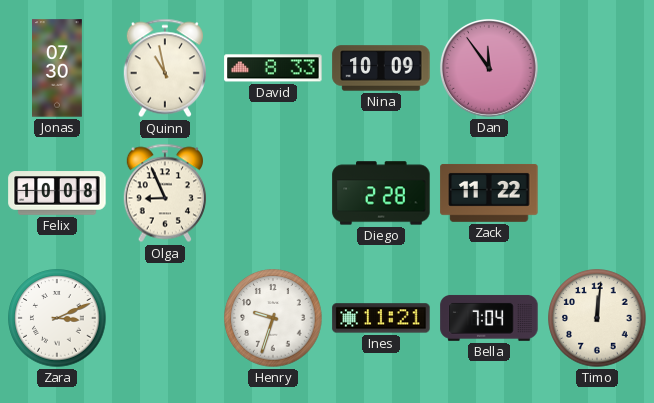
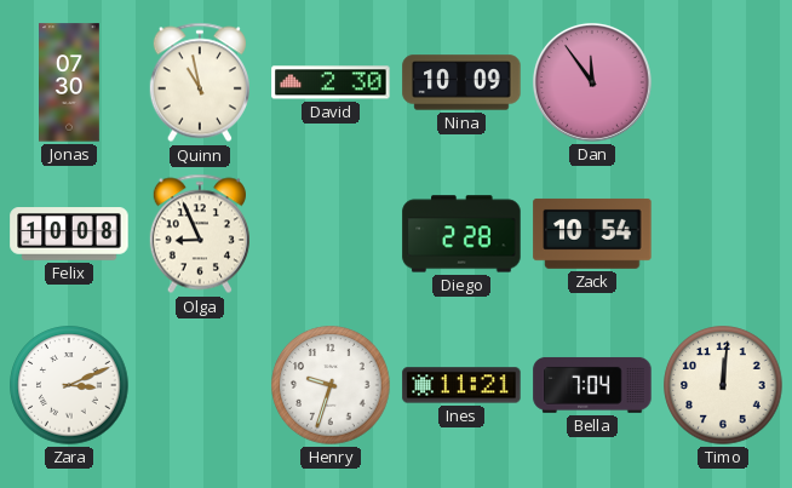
David: 8:33 -> 2:30
Zack: 11:22 -> 10:54
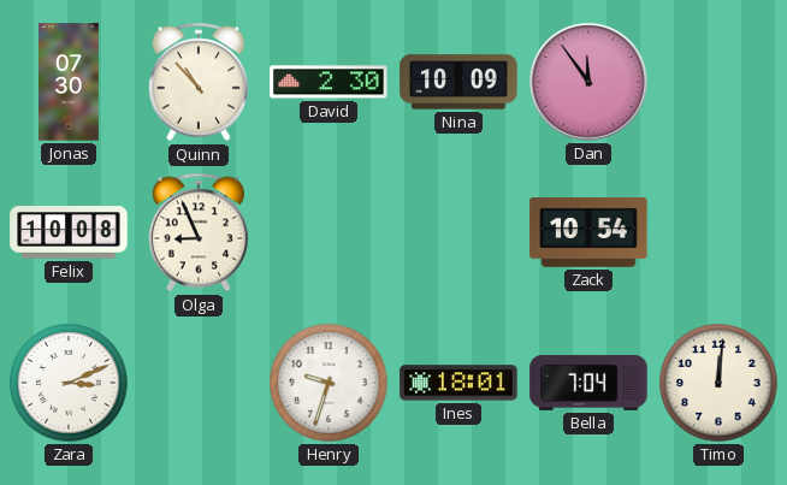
Quinn: 10:58 -> 10:53
Diego: 2:28 -> none
Ines: 11:21 -> 18:01
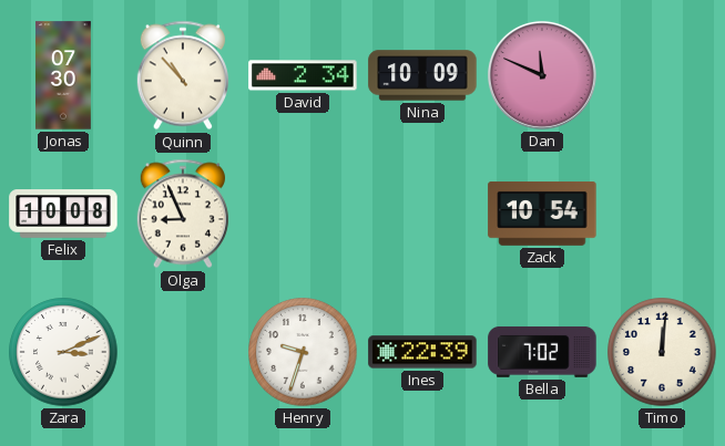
David: 2:30 -> 2:34
Dan: 11:54 -> 11:49
Ines: 18:01 -> 22:39
Bella: 7:04 -> 7:02
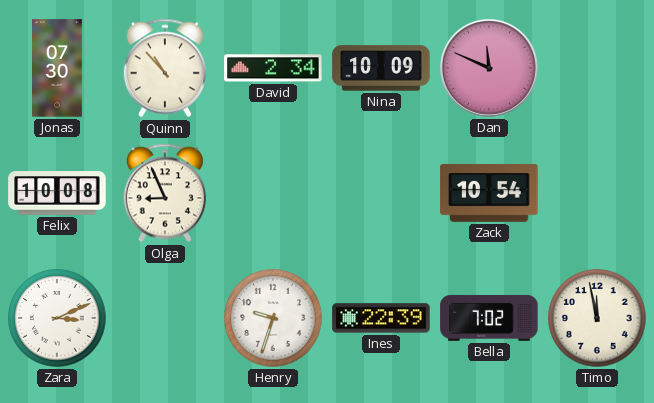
Timo: 12:01 -> 11:58
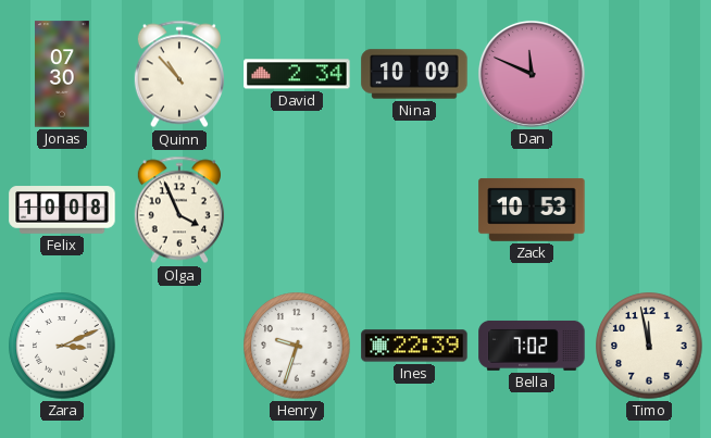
Olga: 8:56 -> 3:56
Zack: 10:54 -> 10:53
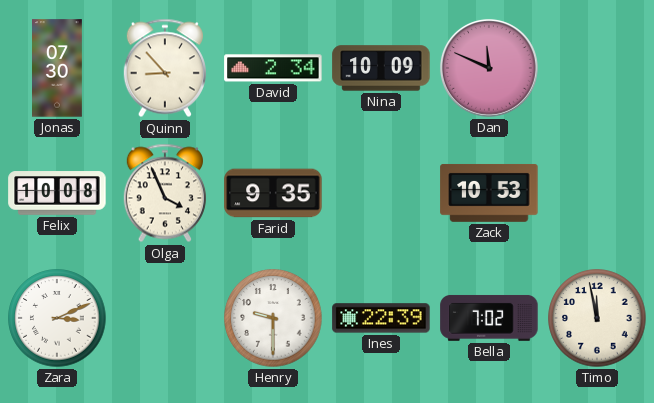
Quinn: 10:53 -> 8:53
Farid: none -> 9:35
Henry: 9:33 -> 9:30
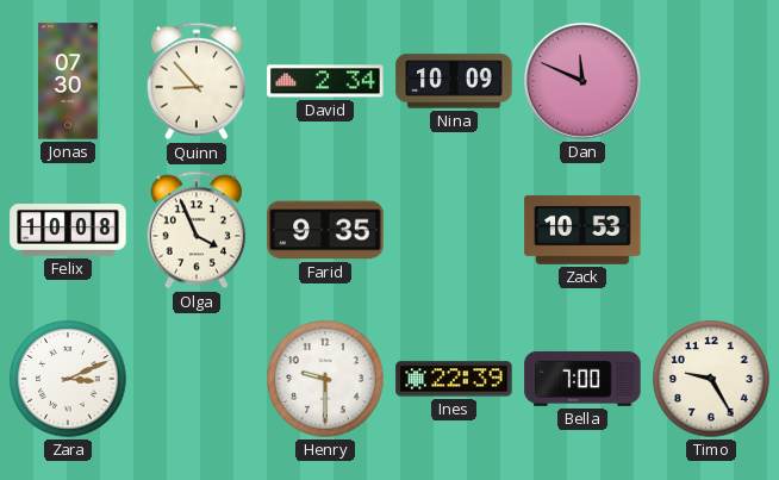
Bella: 7:02 -> 7:00
Timo: 11:58 -> 9:25
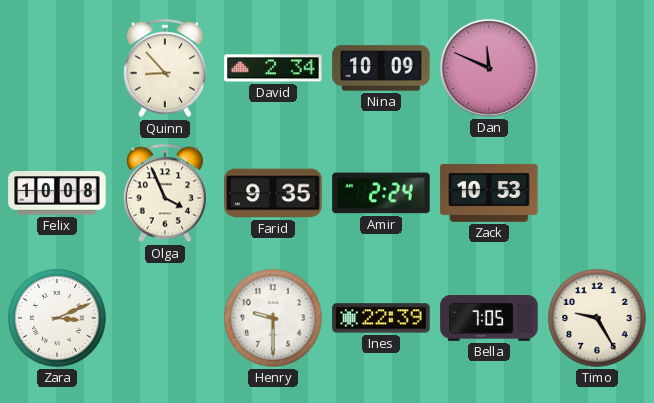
Jonas: 07:30 -> none
Amir: none -> 2:24
Bella: 7:00 -> 7:05
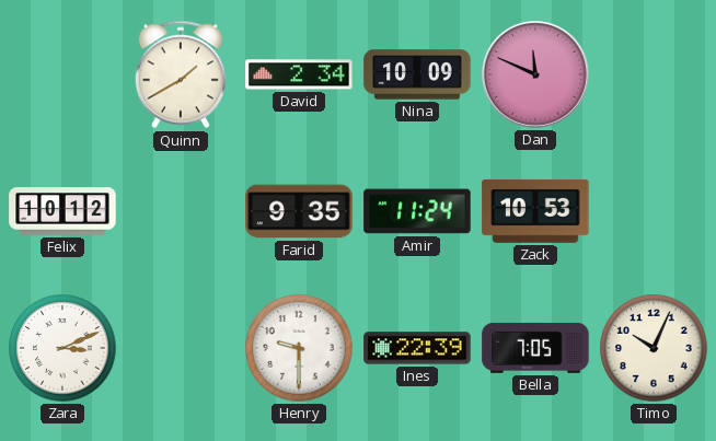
Quinn: 8:53 -> 1:40
Felix: 10:08 -> 10:12
Olga: 3:56 -> none
Amir: 2:24 -> 11:24
Timo: 9:25 -> 10:04
